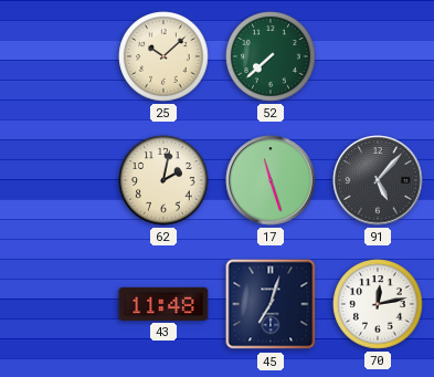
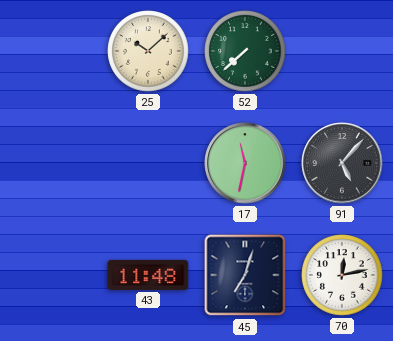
62: 2:02 -> none
17: 11:27 -> 11:32
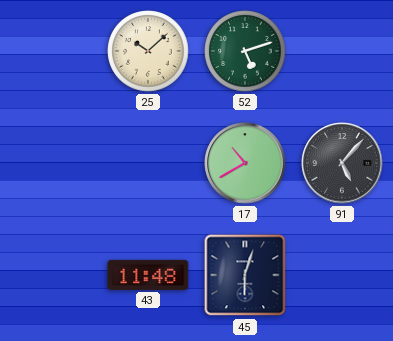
52: 7:38 -> 5:12
17: 11:32 -> 10:40
45: 7:03 -> 6:03
70: 12:13 -> none
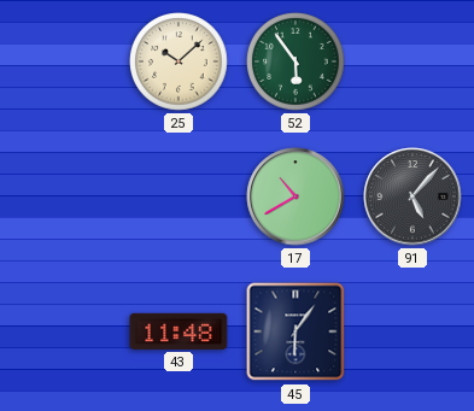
52: 5:12 -> 5:54
45: 6:03 -> 6:06
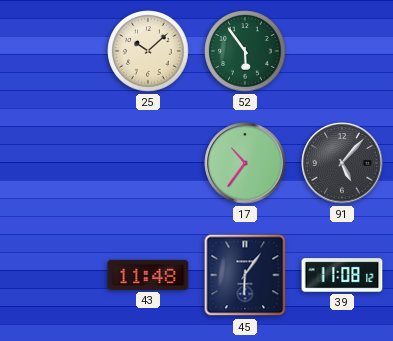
17: 10:40 -> 10:36
39: none -> 11:08
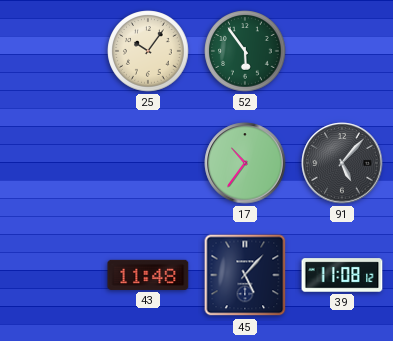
25: 10:08 -> 10:06
45: 6:06 -> 5:07
